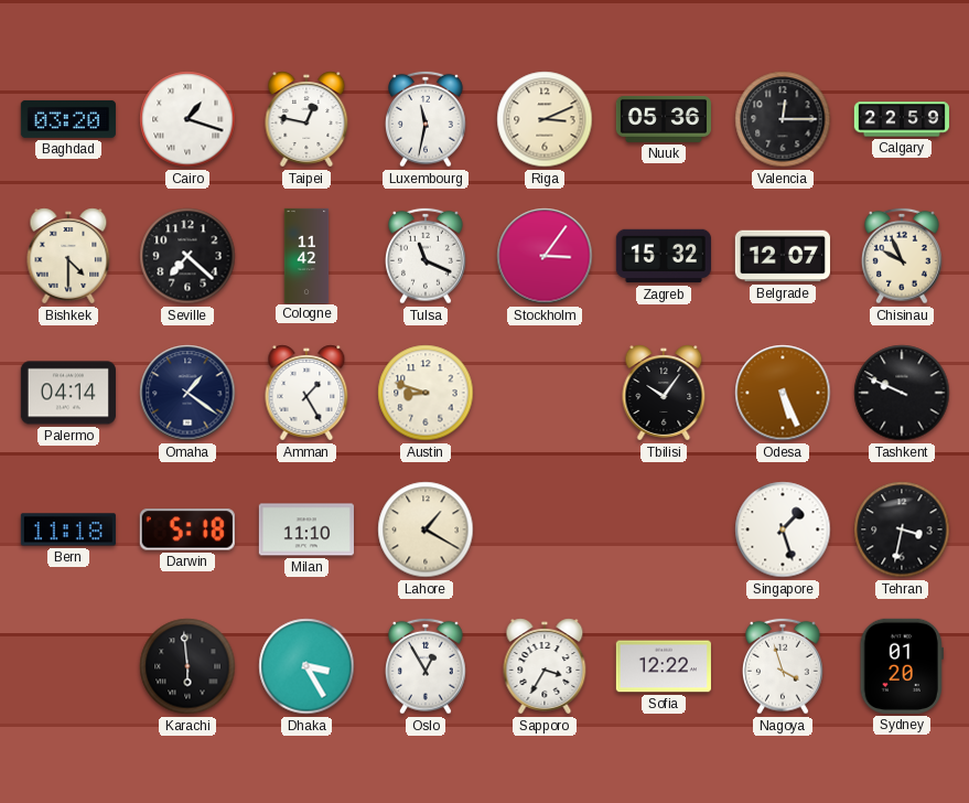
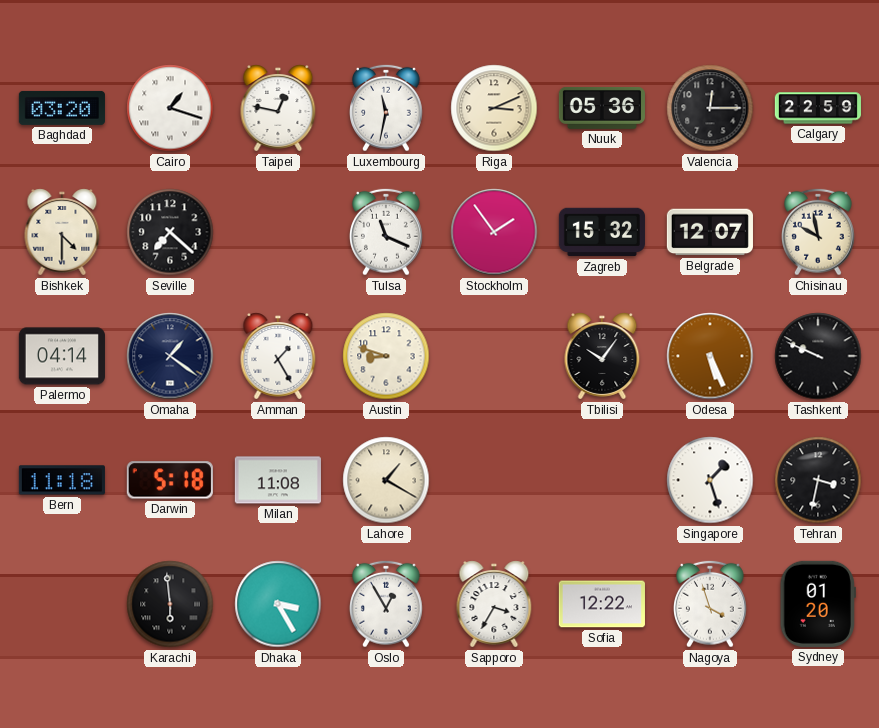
Cologne: 11:42 -> none
Stockholm: 3:06 -> 1:54
Chisinau: 9:56 -> 9:58
Milan: 11:10 -> 11:08
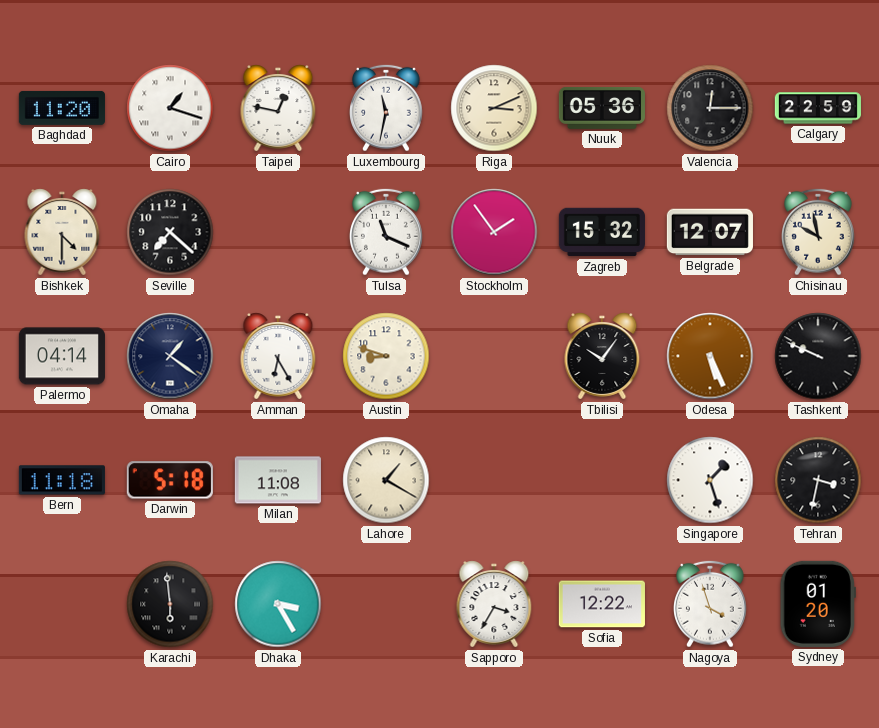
Baghdad: 03:20 -> 11:20
Amman: 1:25 -> 6:25
Oslo: 12:55 -> none
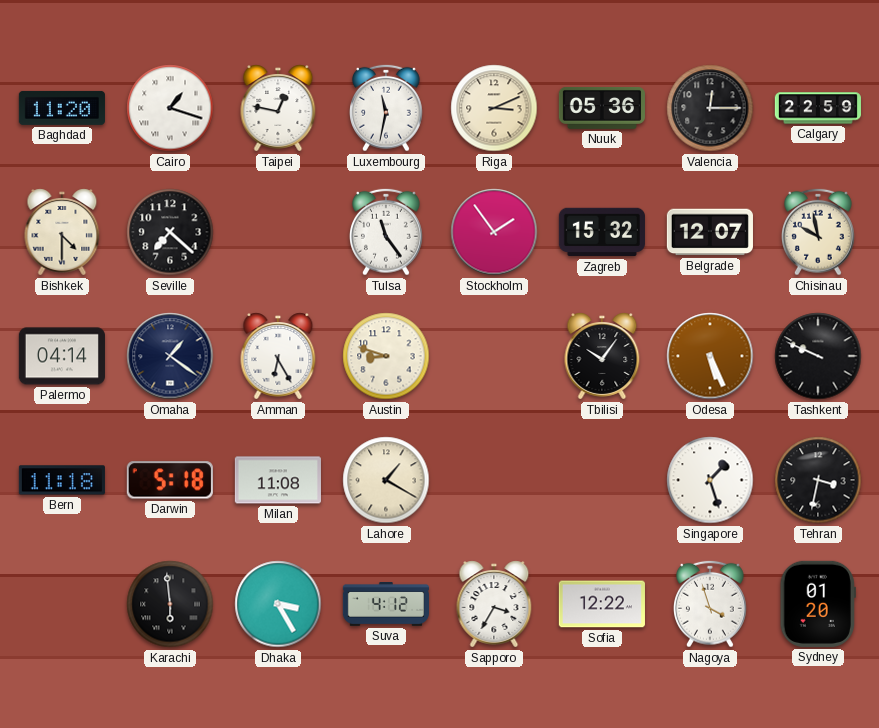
Tulsa: 11:19 -> 11:24
Suva: none -> 4:12
